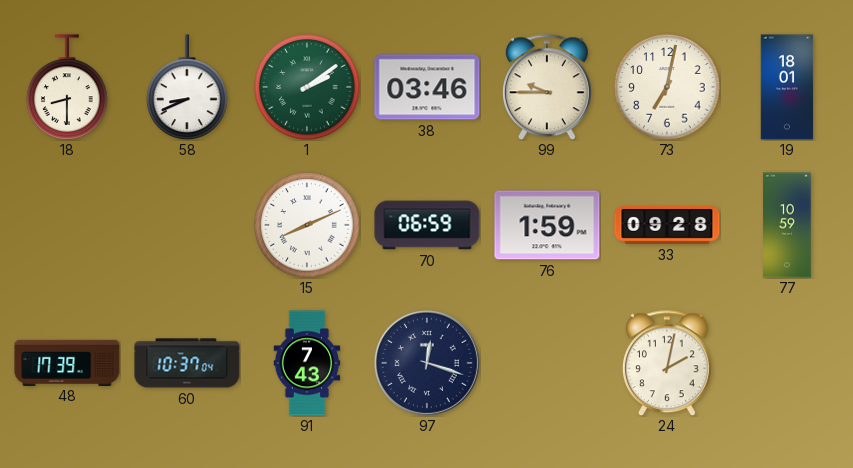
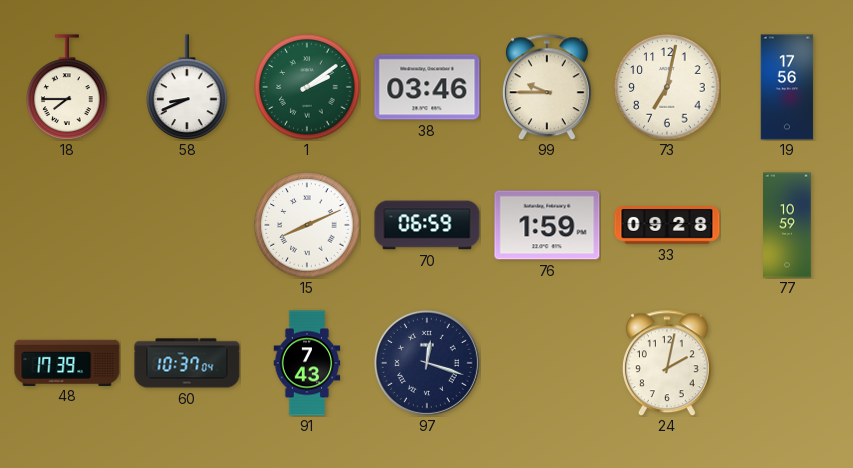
18: 8:30 -> 7:45
19: 18:01 -> 17:56
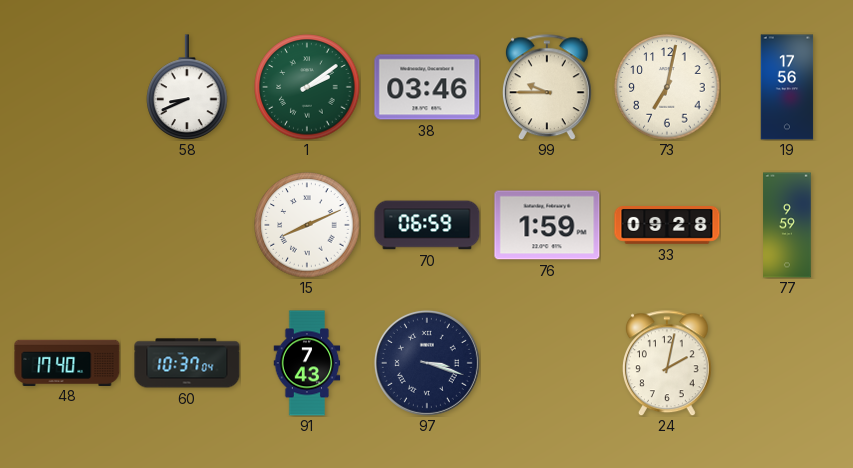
18: 7:45 -> none
77: 10:59 -> 9:59
48: 17:39 -> 17:40
97: 12:18 -> 3:18
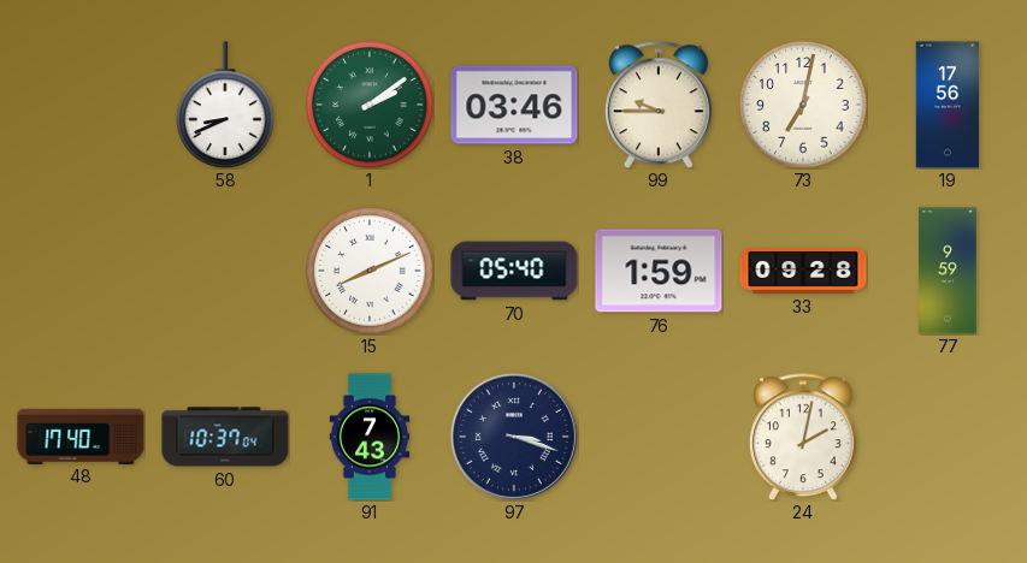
70: 06:59 -> 05:40
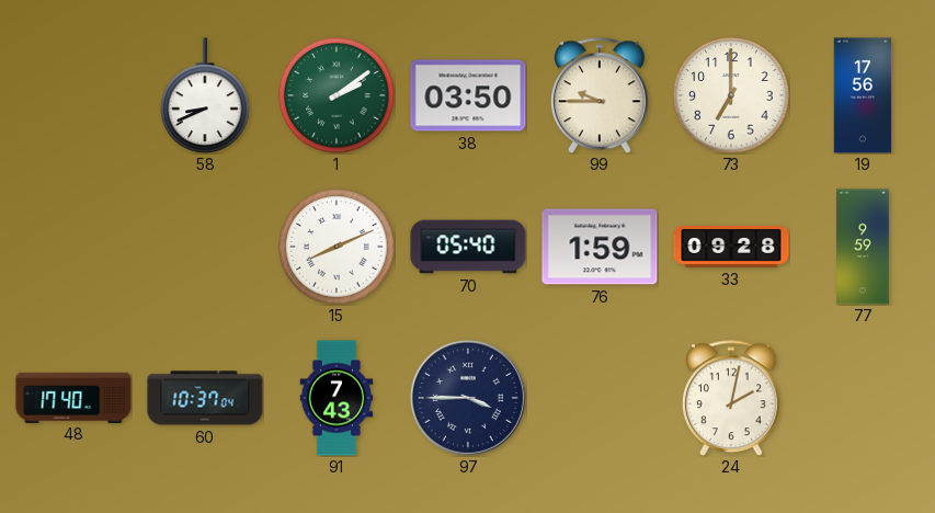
38: 03:46 -> 03:50
73: 7:02 -> 7:00
97: 3:18 -> 3:45
